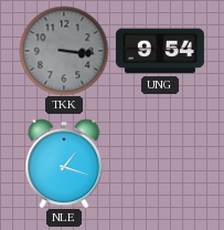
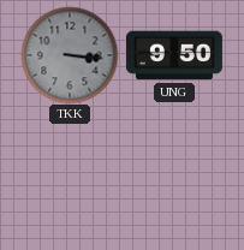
UNG: 9:54 -> 9:50
NLE: 1:18 -> none
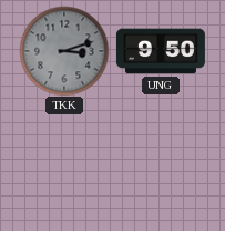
TKK: 3:16 -> 3:12
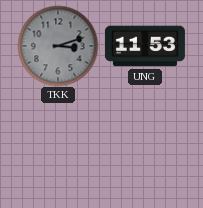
UNG: 9:50 -> 11:53
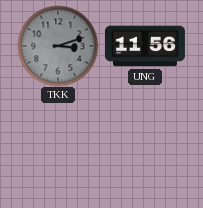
UNG: 11:53 -> 11:56
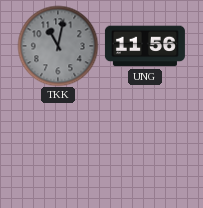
TKK: 3:12 -> 11:02
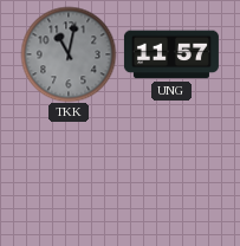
UNG: 11:56 -> 11:57
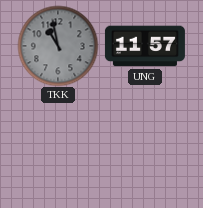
TKK: 11:02 -> 10:58
